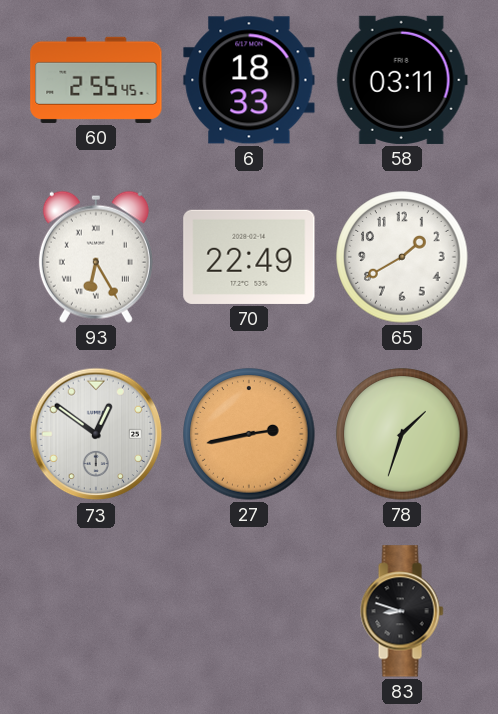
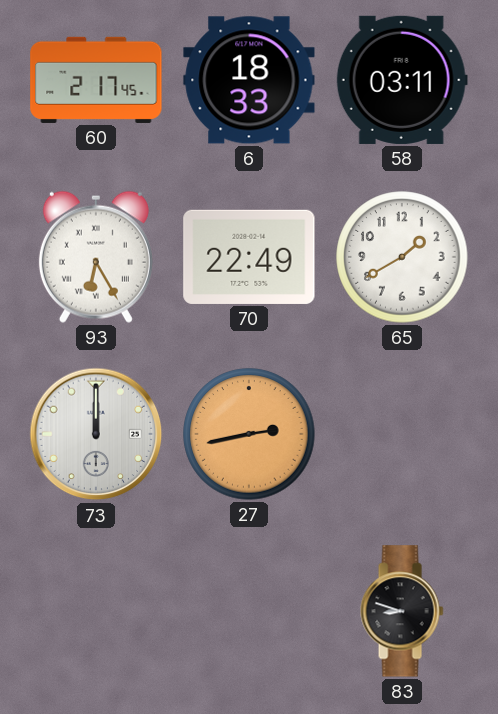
60: 2:55 -> 2:17
73: 12:51 -> 12:00
78: 1:33 -> none
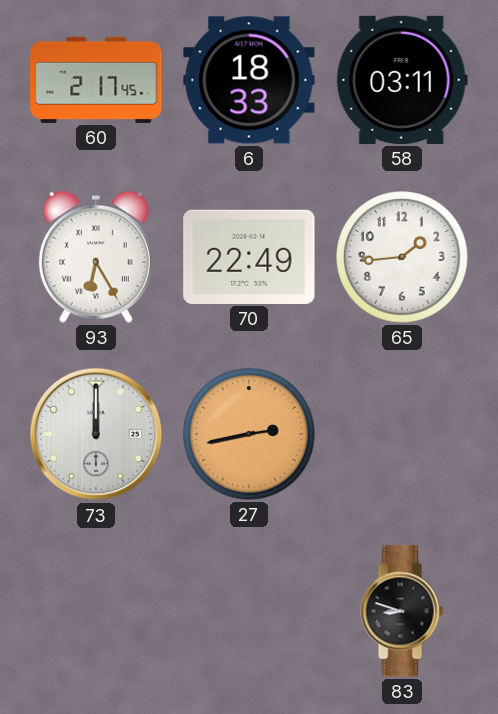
65: 1:40 -> 1:44
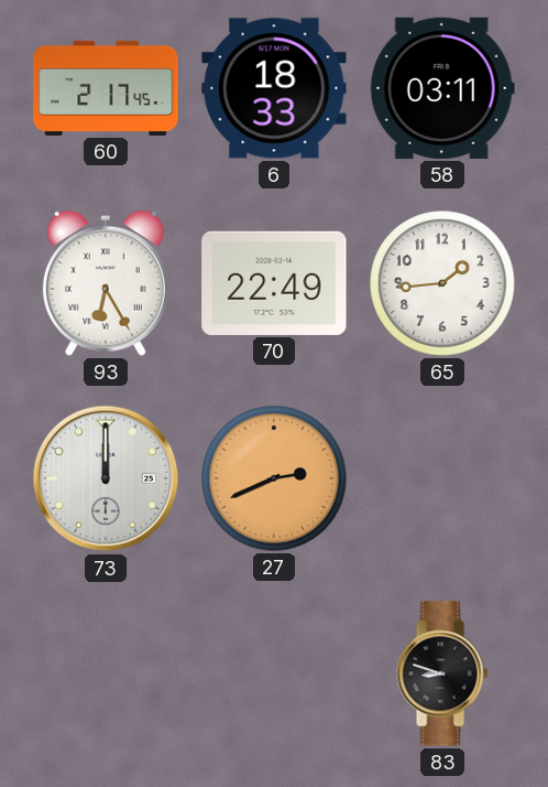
27: 2:43 -> 2:41
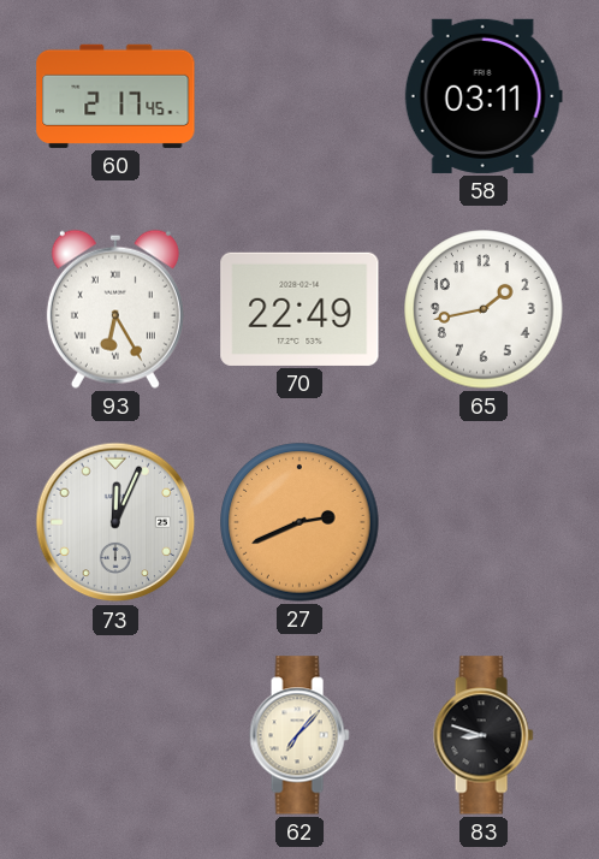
6: 18:33 -> none
65: 1:44 -> 1:43
73: 12:00 -> 12:04
62: none -> 7:07
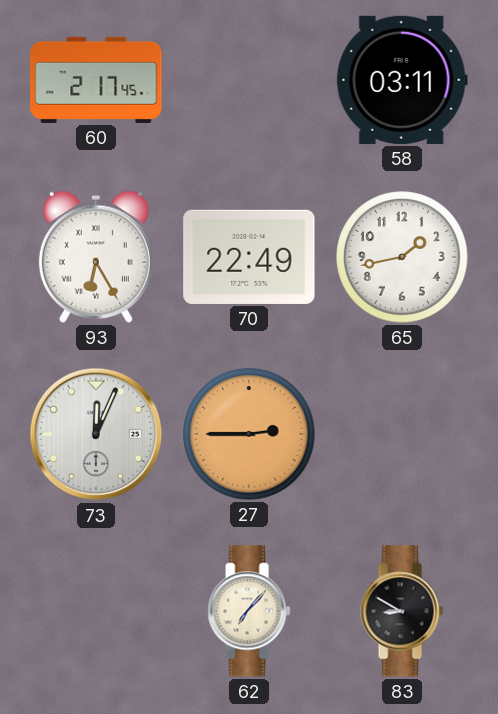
27: 2:41 -> 2:45
83: 8:48 -> 8:50
